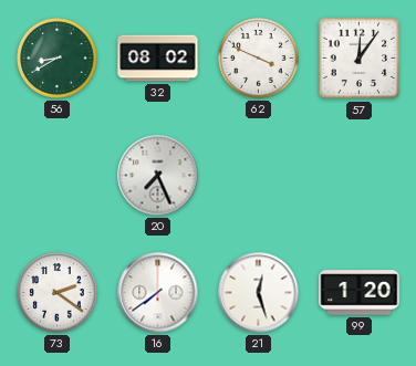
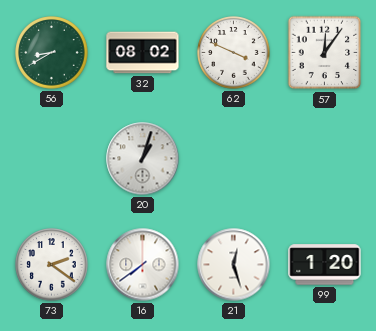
20: 7:26 -> 1:03
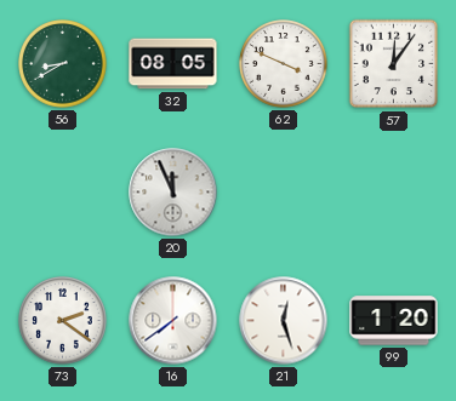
32: 08:02 -> 08:05
20: 1:03 -> 11:56
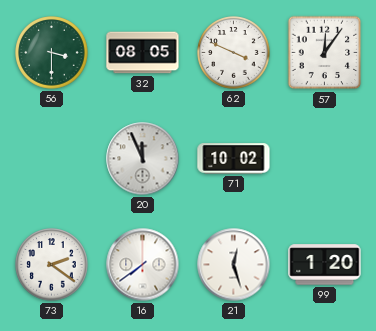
56: 8:40 -> 3:30
71: none -> 10:02
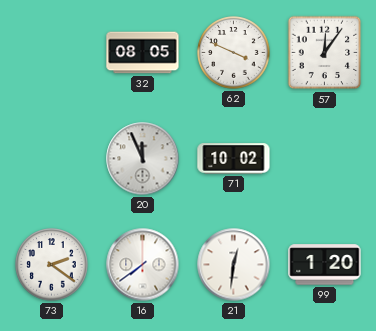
56: 3:30 -> none
21: 12:27 -> 12:31
